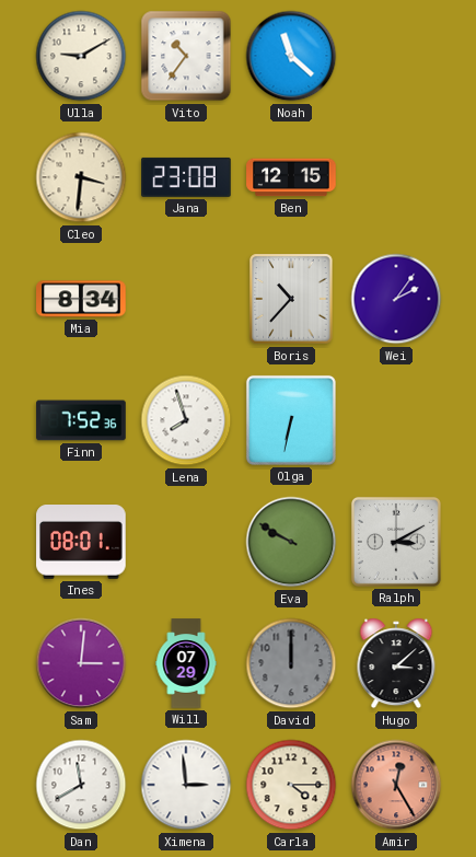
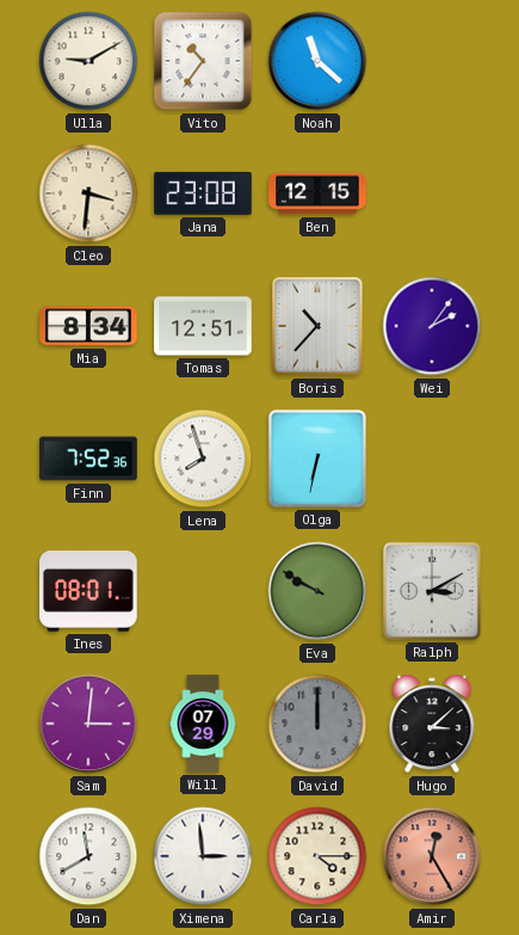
Tomas: none -> 12:51
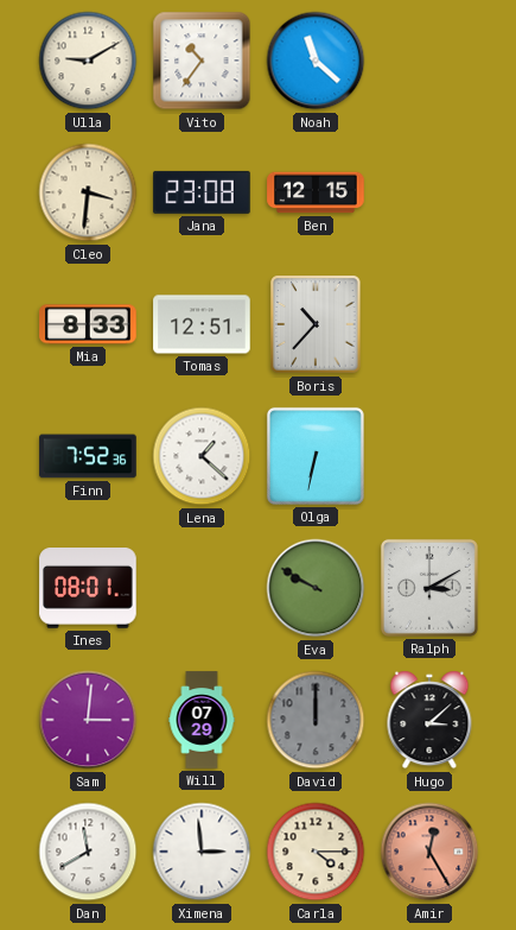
Mia: 8:34 -> 8:33
Wei: 2:06 -> none
Lena: 7:57 -> 1:22
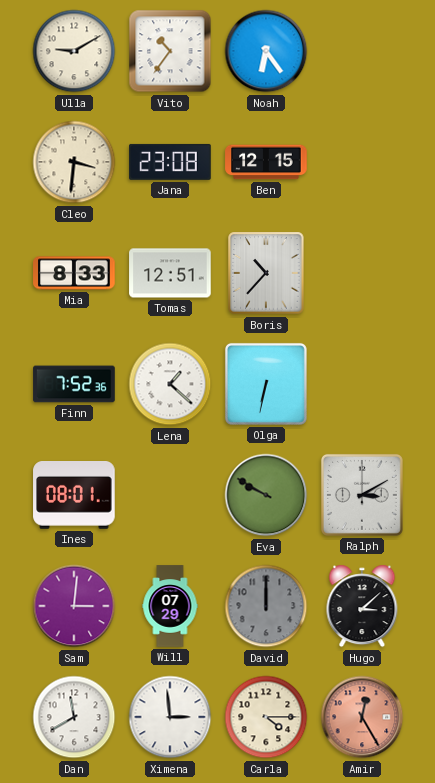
Noah: 11:22 -> 6:24
